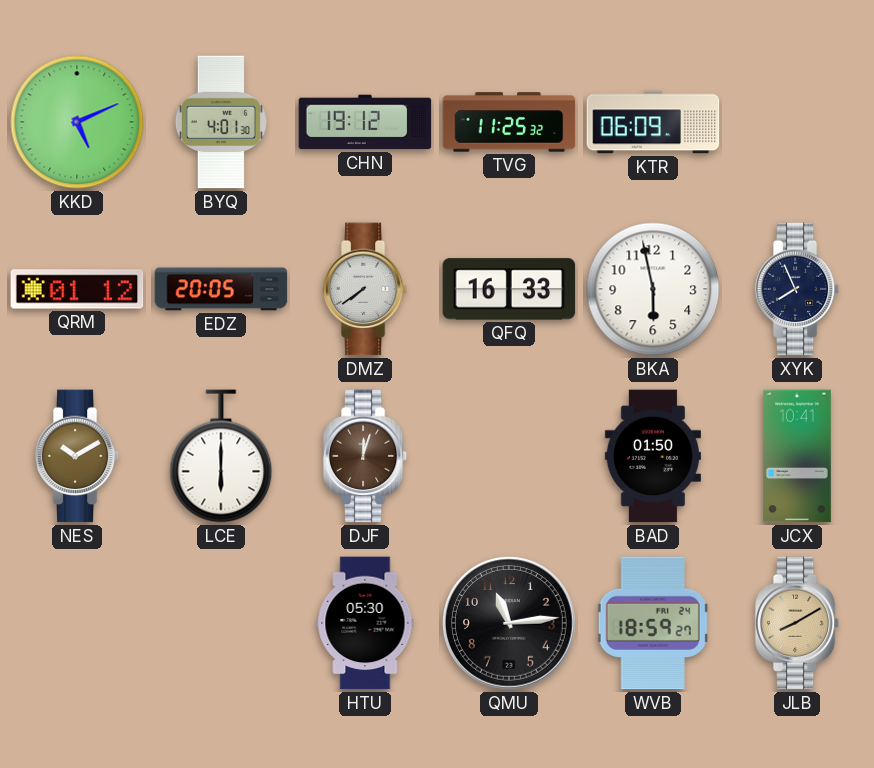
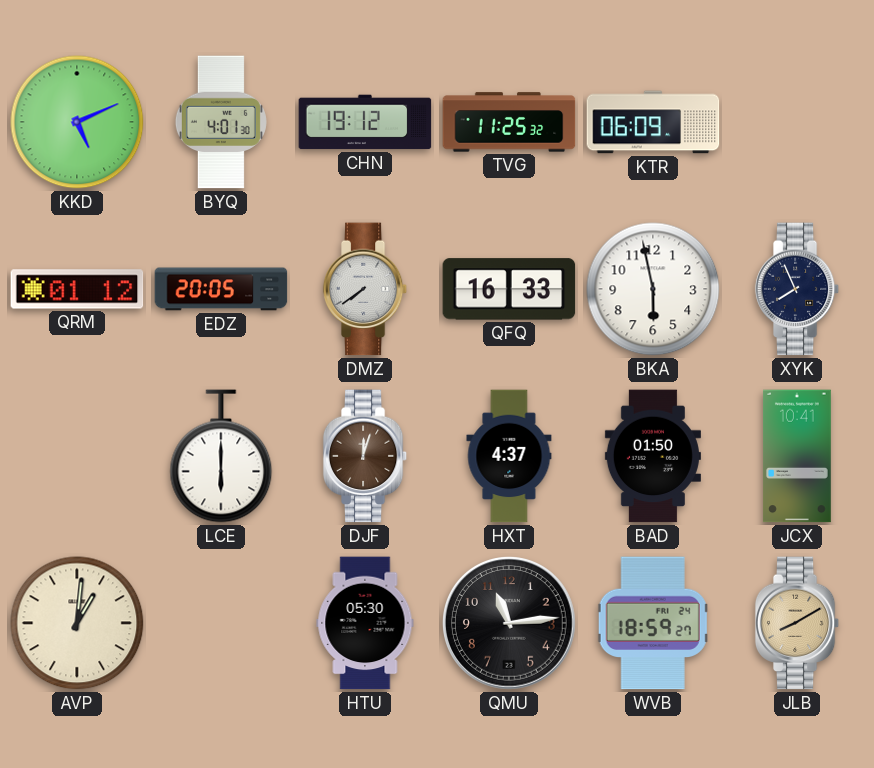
NES: 10:10 -> none
HXT: none -> 4:37
AVP: none -> 1:01
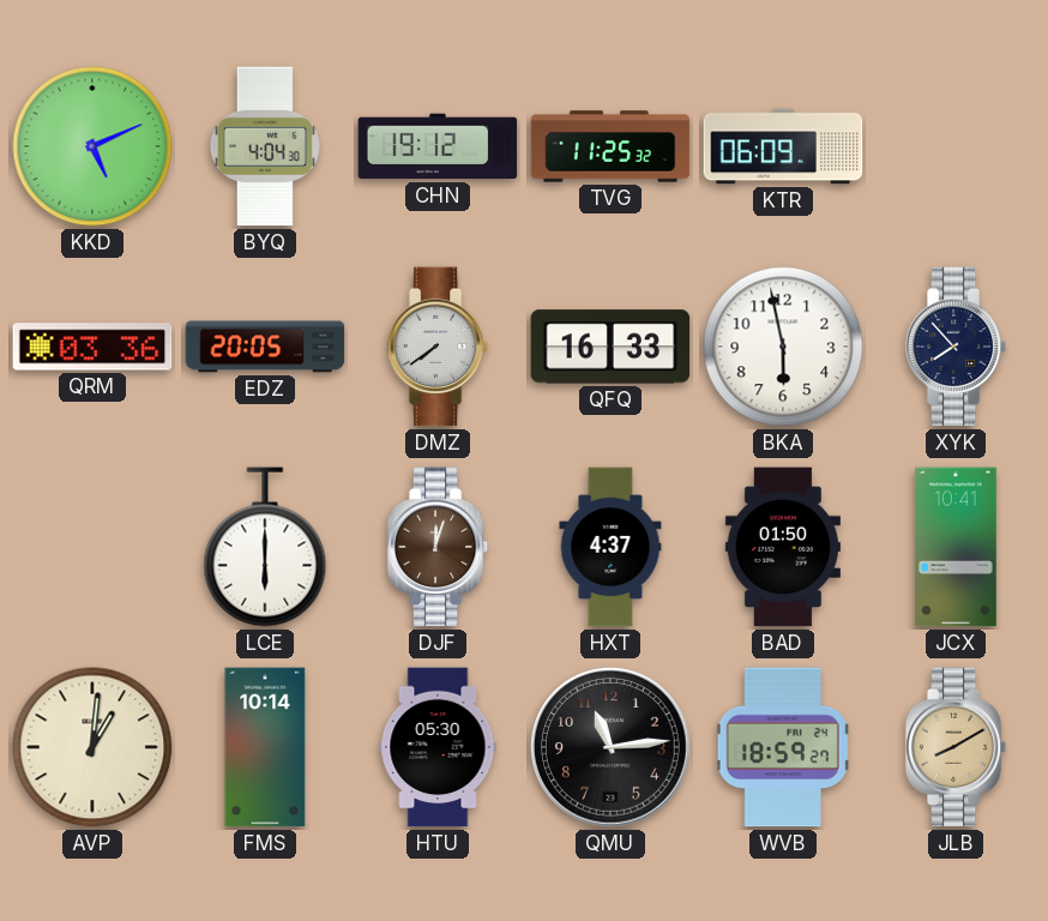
BYQ: 4:01 -> 4:04
QRM: 01:12 -> 03:36
XYK: 7:56 -> 7:53
FMS: none -> 10:14
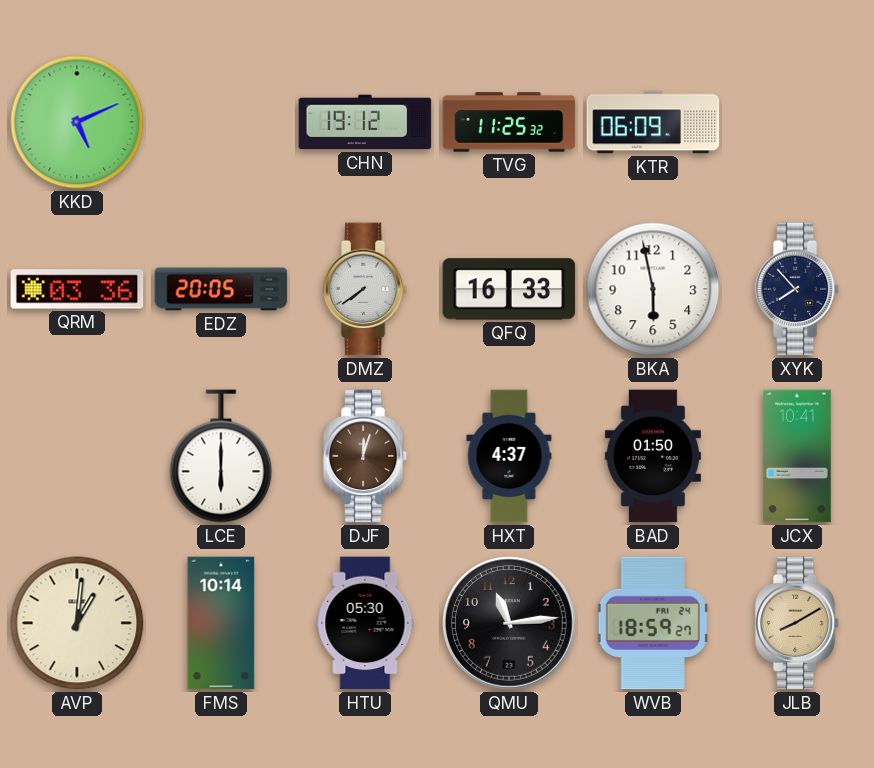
BYQ: 4:04 -> none
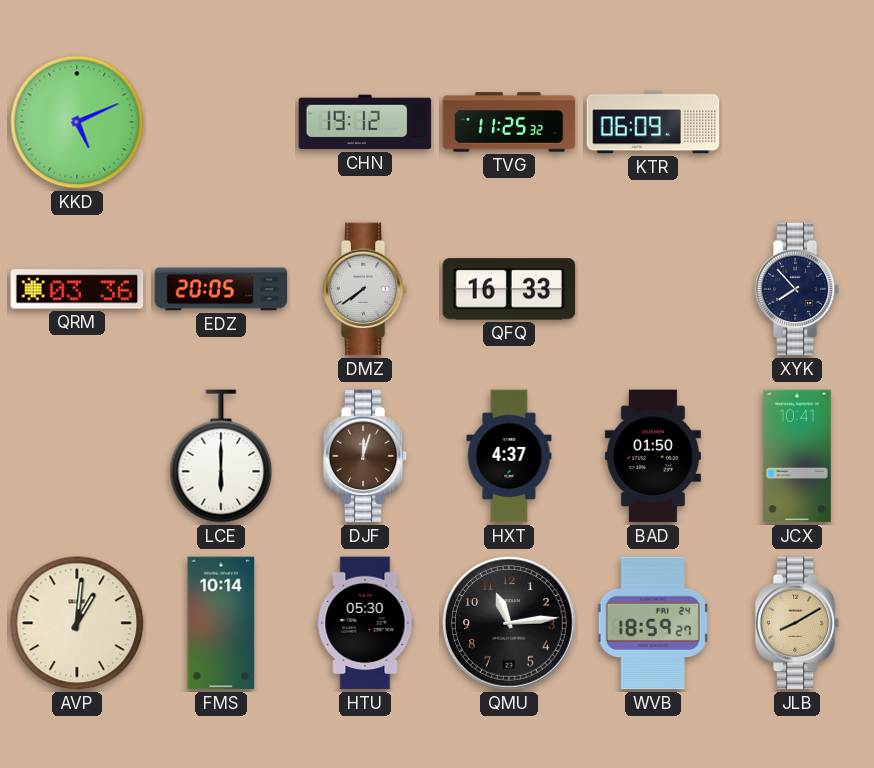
BKA: 5:58 -> none
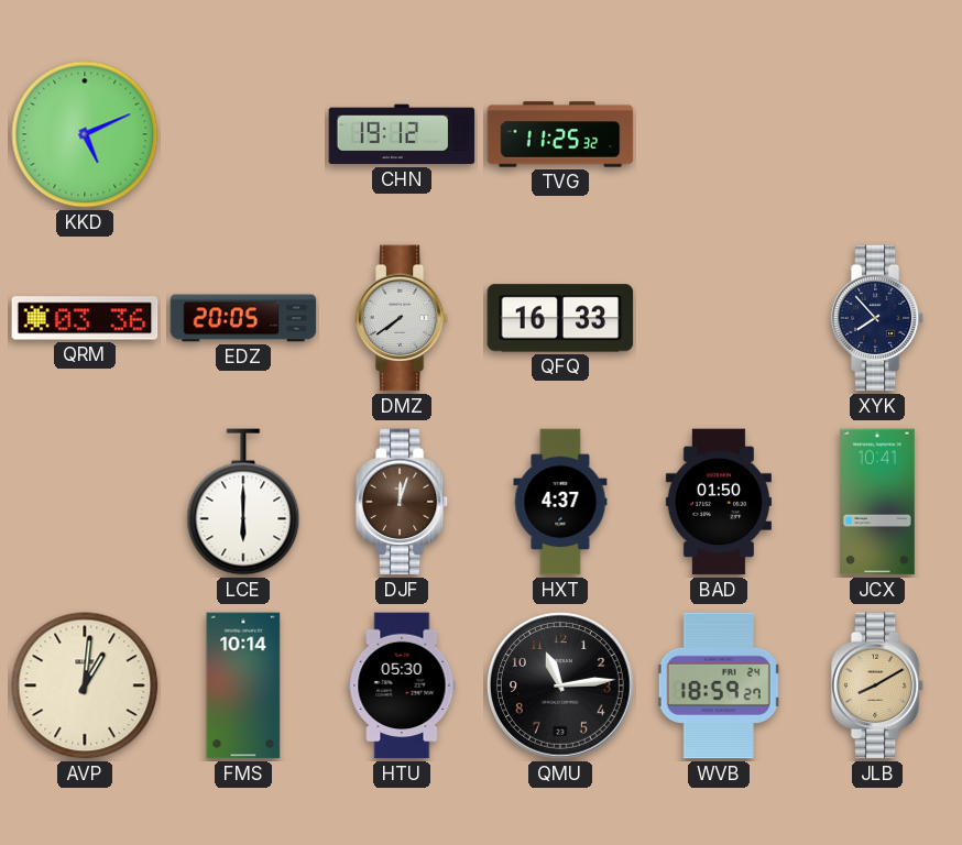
KTR: 06:09 -> none
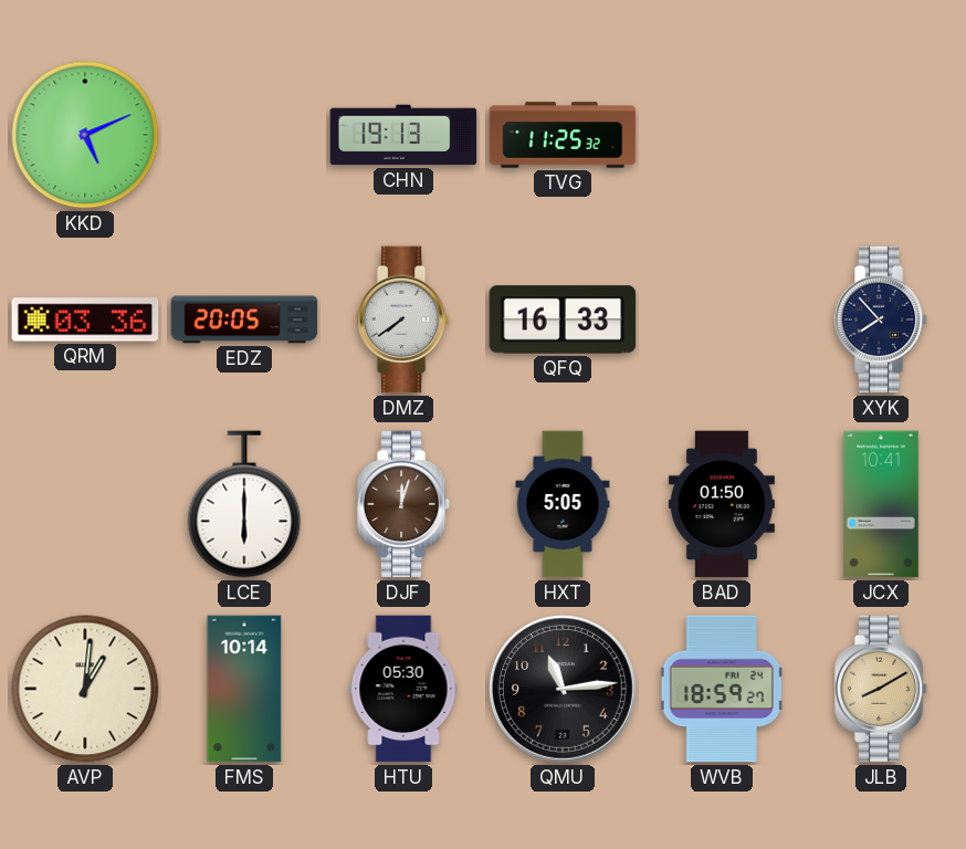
CHN: 19:12 -> 19:13
HXT: 4:37 -> 5:05
